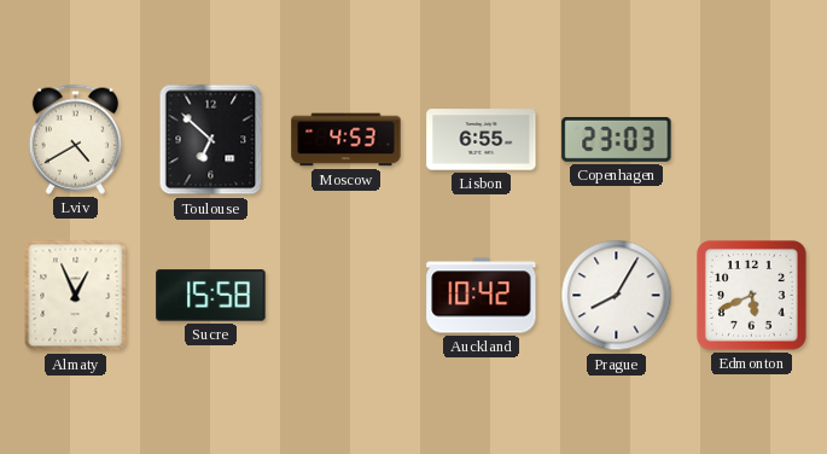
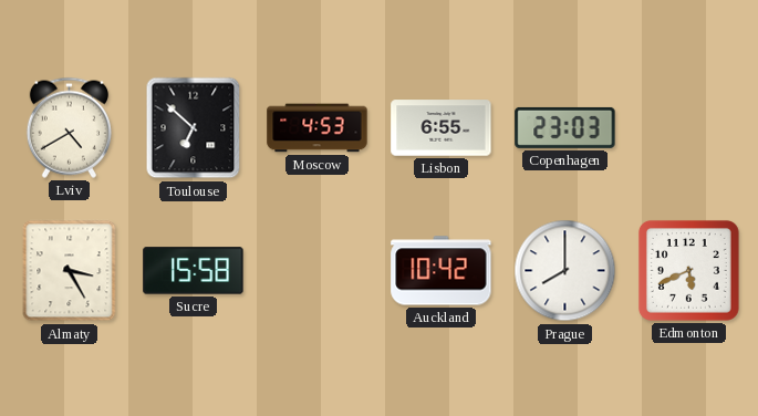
Almaty: 12:56 -> 3:25
Prague: 8:05 -> 8:00
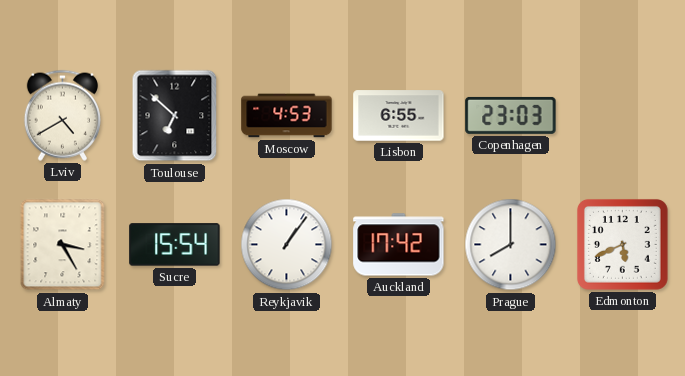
Sucre: 15:58 -> 15:54
Reykjavik: none -> 1:06
Auckland: 10:42 -> 17:42
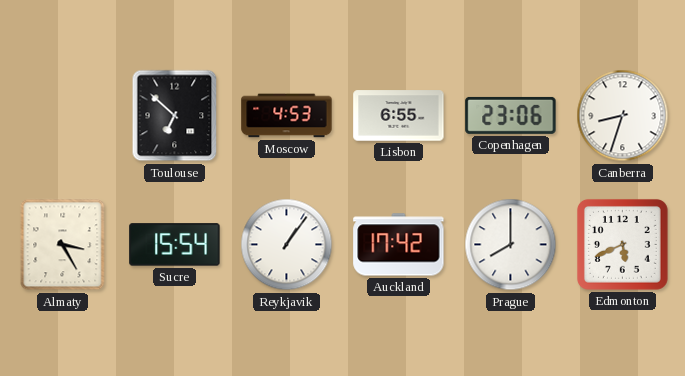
Lviv: 4:40 -> none
Copenhagen: 23:03 -> 23:06
Canberra: none -> 8:33
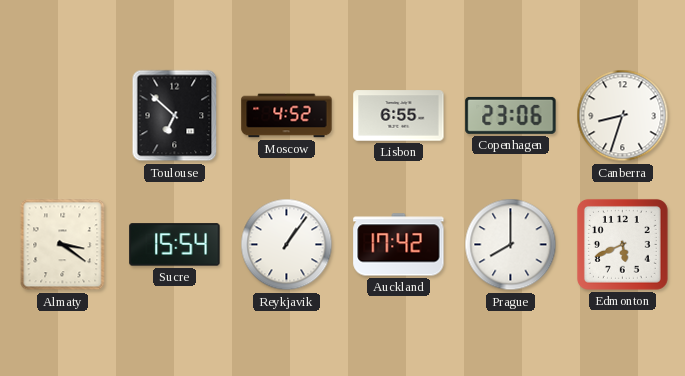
Moscow: 4:53 -> 4:52
Almaty: 3:25 -> 3:21
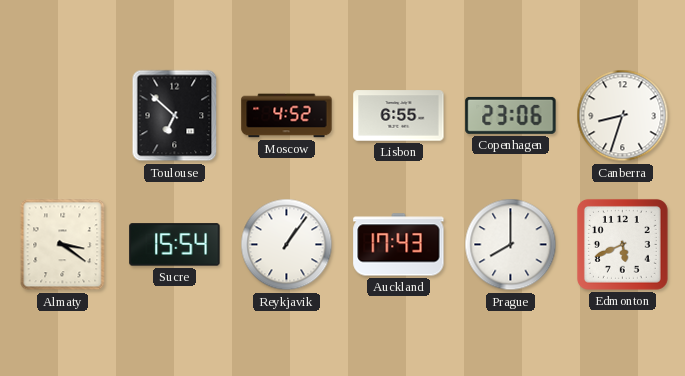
Auckland: 17:42 -> 17:43
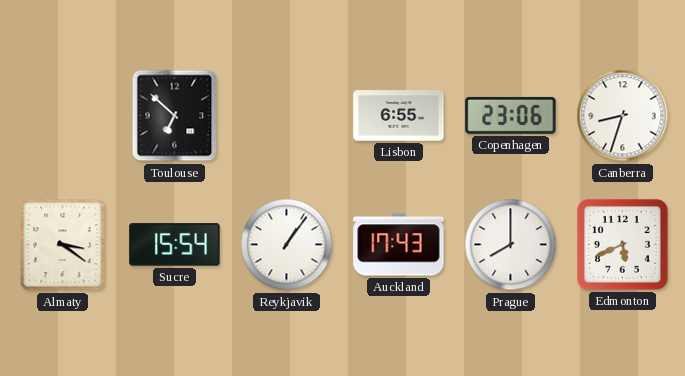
Moscow: 4:52 -> none
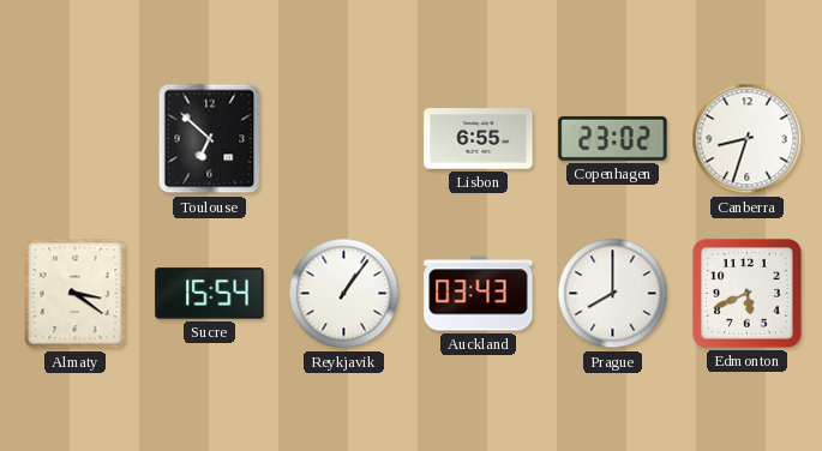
Copenhagen: 23:06 -> 23:02
Auckland: 17:43 -> 03:43
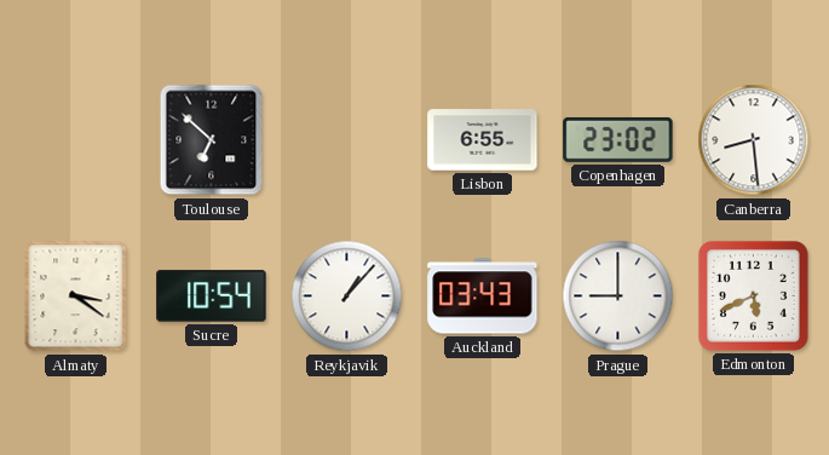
Canberra: 8:33 -> 8:29
Sucre: 15:54 -> 10:54
Reykjavik: 1:06 -> 1:07
Prague: 8:00 -> 9:00
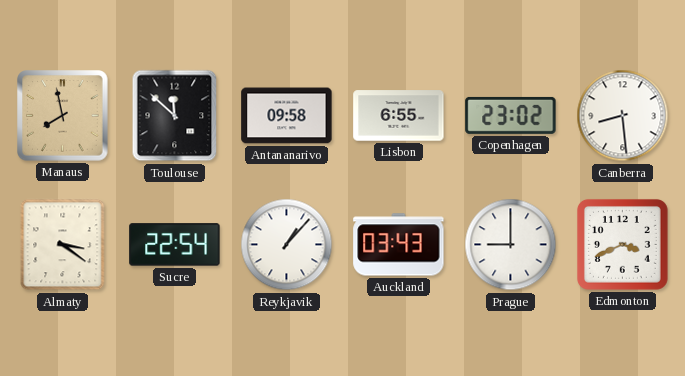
Manaus: none -> 7:58
Toulouse: 6:52 -> 11:52
Antananarivo: none -> 09:58
Sucre: 10:54 -> 22:54
Edmonton: 5:41 -> 3:41
